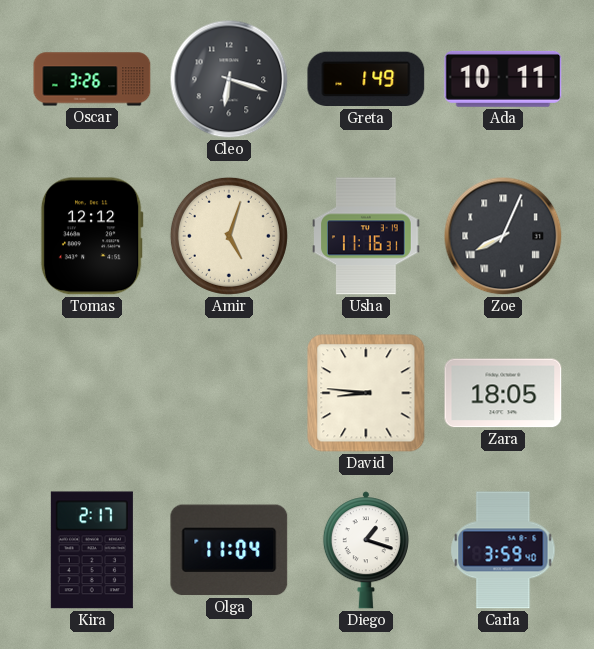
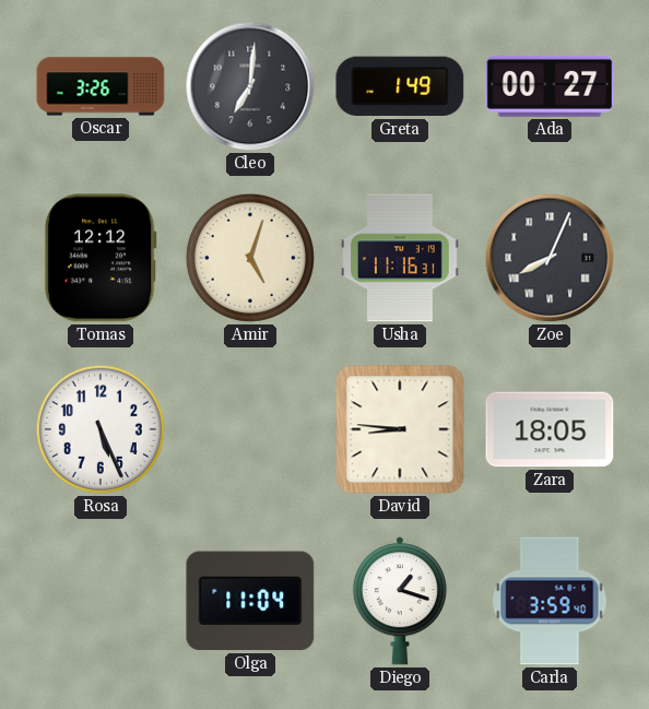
Cleo: 6:18 -> 7:01
Ada: 10:11 -> 00:27
Rosa: none -> 5:26
Kira: 2:17 -> none
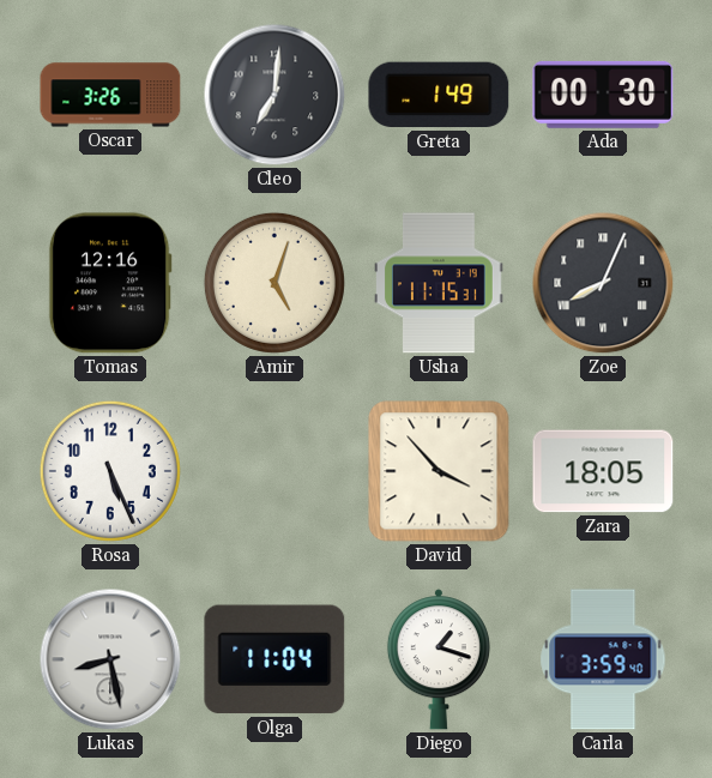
Ada: 00:27 -> 00:30
Tomas: 12:12 -> 12:16
Usha: 11:16 -> 11:15
David: 8:46 -> 3:53
Lukas: none -> 8:28
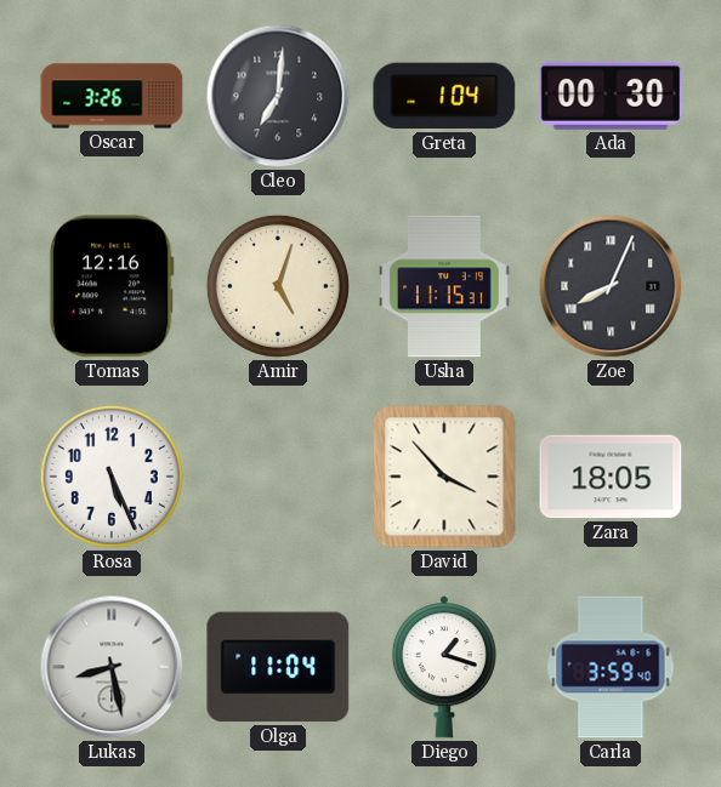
Greta: 1:49 -> 1:04
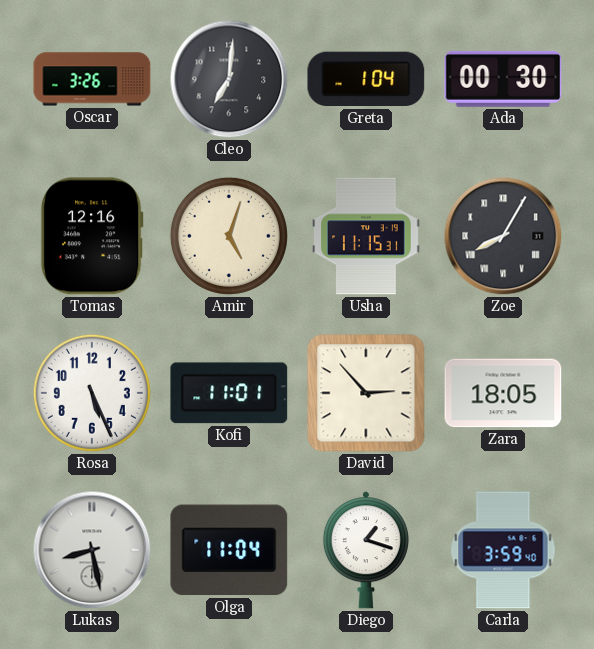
Zoe: 8:04 -> 8:05
Kofi: none -> 11:01
David: 3:53 -> 2:53
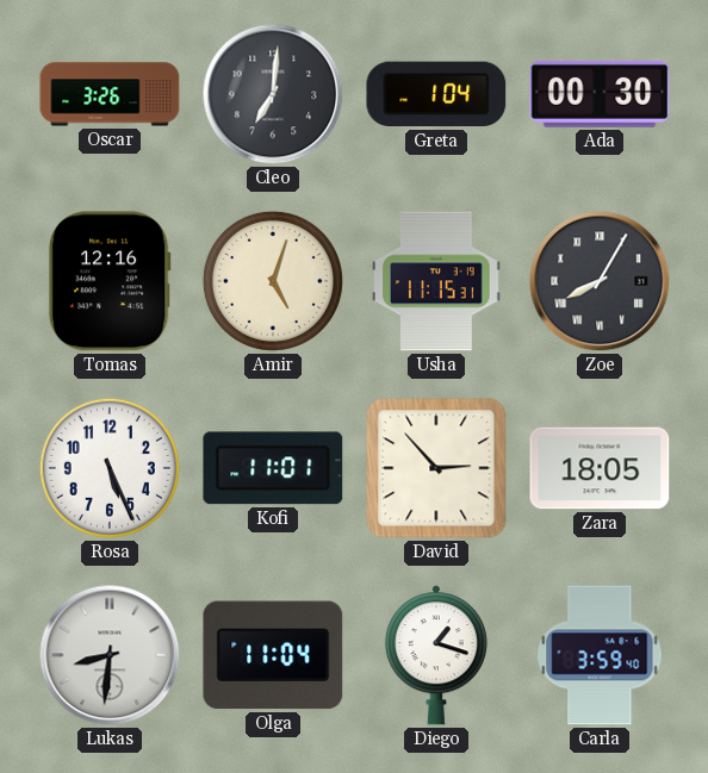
Lukas: 8:28 -> 8:31
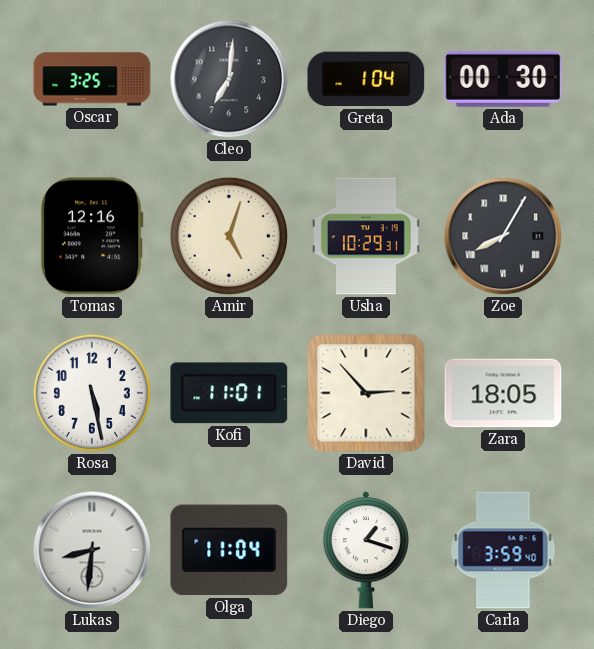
Oscar: 3:26 -> 3:25
Usha: 11:15 -> 10:29
Rosa: 5:26 -> 5:28
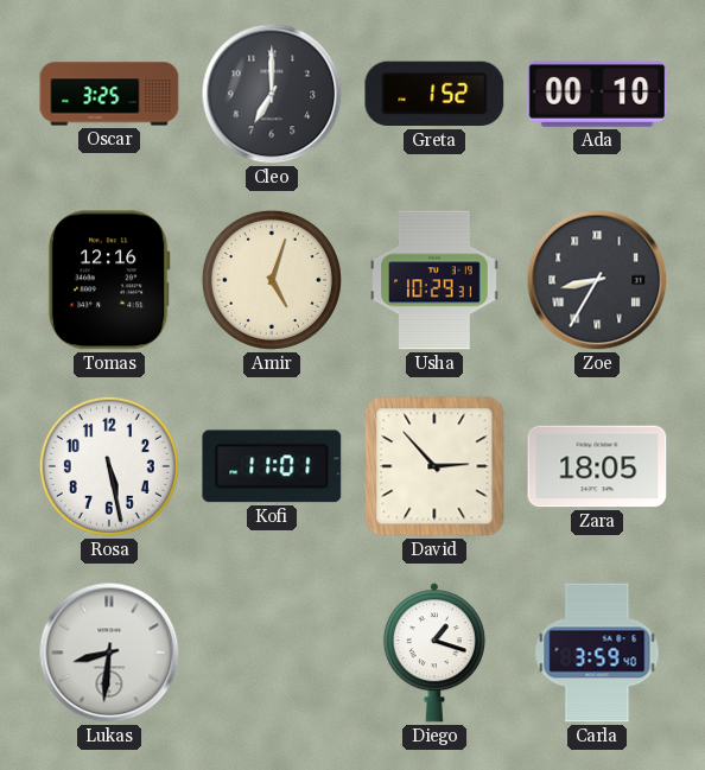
Cleo: 7:01 -> 7:00
Greta: 1:04 -> 1:52
Ada: 00:30 -> 00:10
Zoe: 8:05 -> 8:35
Olga: 11:04 -> none
